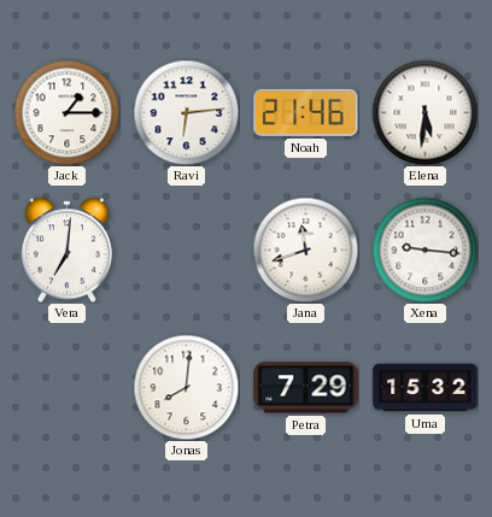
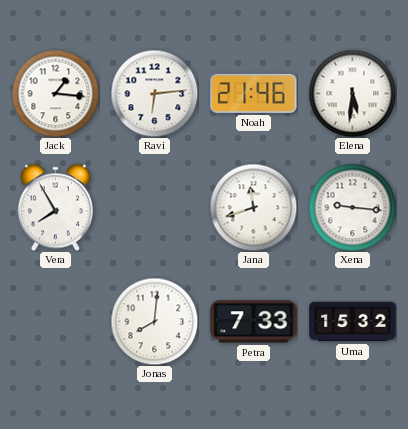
Jack: 1:15 -> 1:16
Vera: 7:01 -> 7:55
Petra: 7:29 -> 7:33
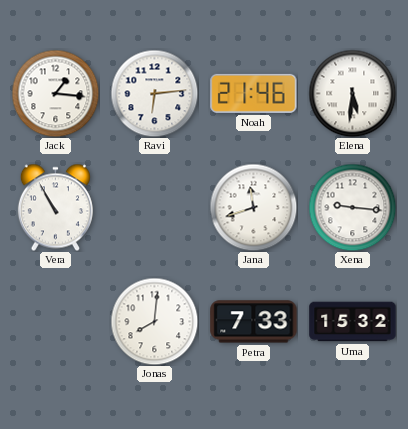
Vera: 7:55 -> 10:55
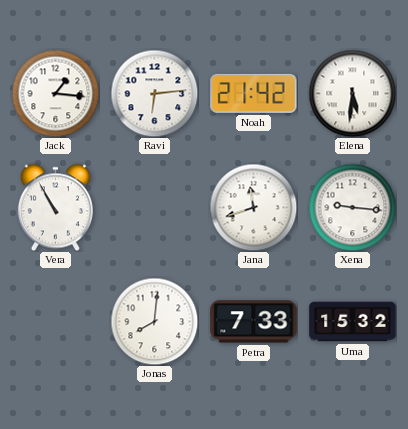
Noah: 21:46 -> 21:42
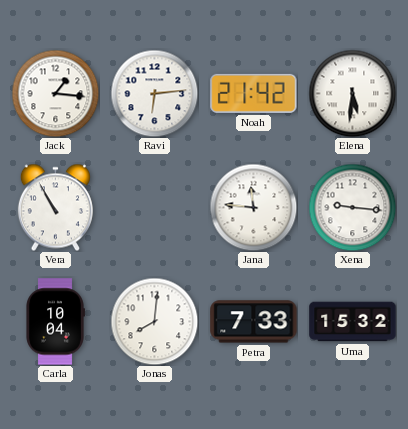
Jana: 11:42 -> 11:46
Carla: none -> 10:04
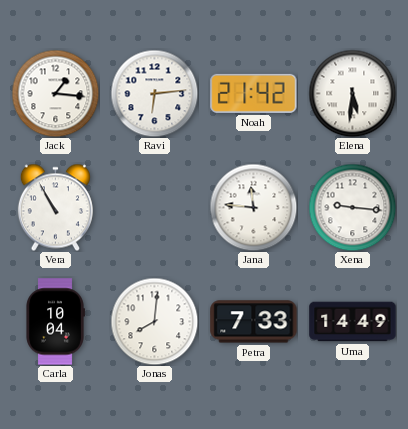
Uma: 15:32 -> 14:49
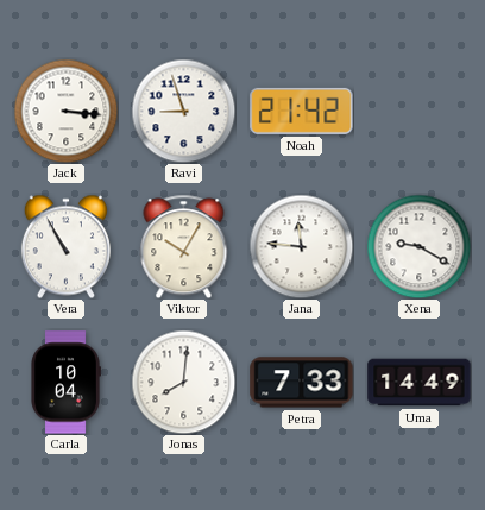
Jack: 1:16 -> 3:16
Ravi: 6:14 -> 8:57
Elena: 5:31 -> none
Viktor: none -> 10:05
Xena: 9:16 -> 9:20
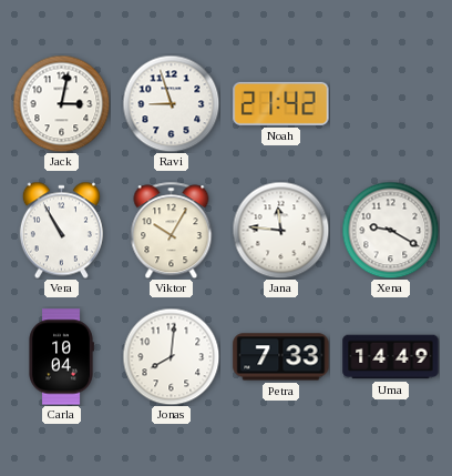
Jack: 3:16 -> 3:02
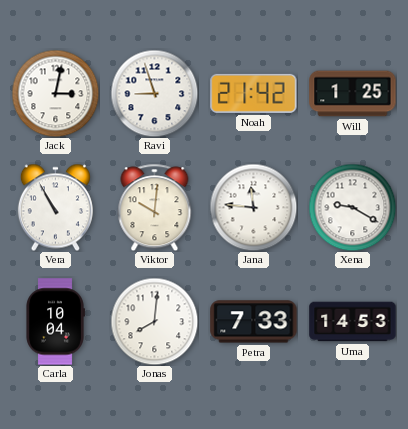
Will: none -> 1:25
Viktor: 10:05 -> 10:01
Uma: 14:49 -> 14:53
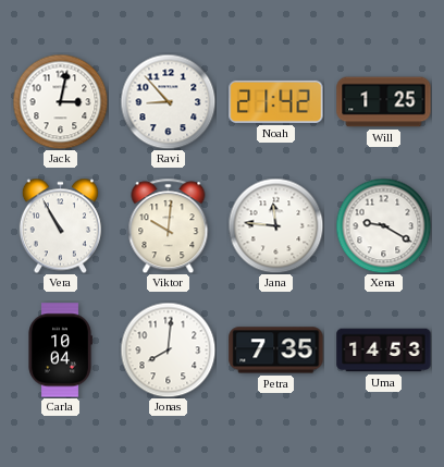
Ravi: 8:57 -> 8:53
Petra: 7:33 -> 7:35
